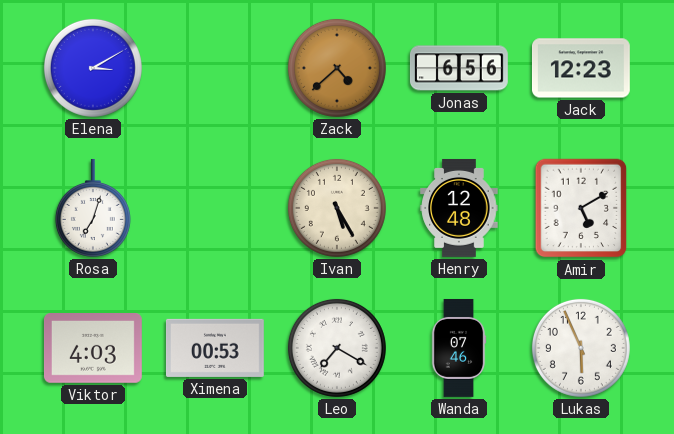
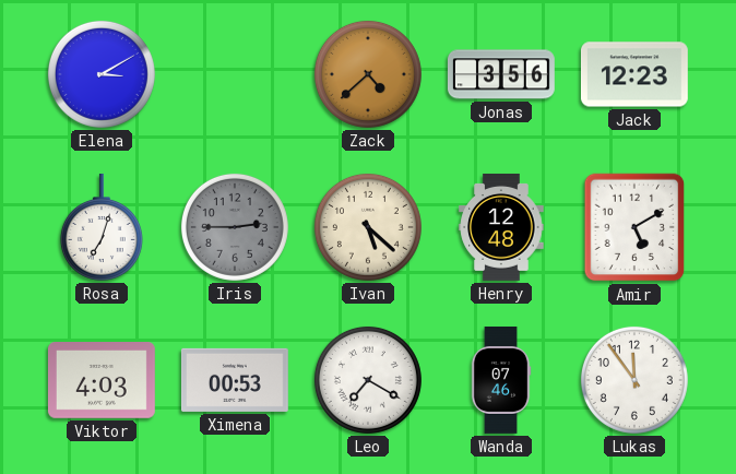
Jonas: 6:56 -> 3:56
Iris: none -> 2:45
Ivan: 5:25 -> 5:22
Lukas: 5:56 -> 11:54
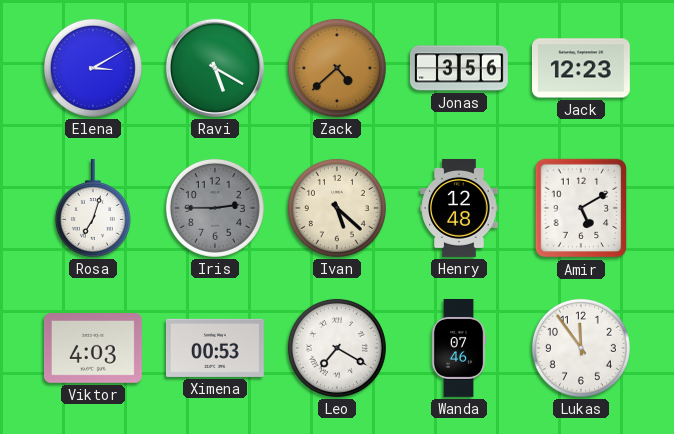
Ravi: none -> 5:20
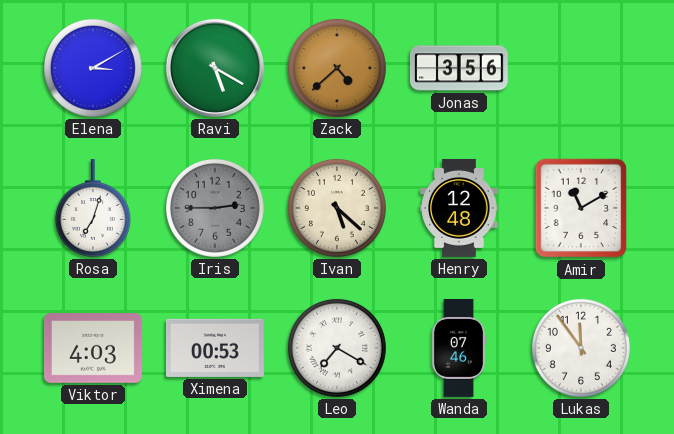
Jack: 12:23 -> none
Amir: 5:10 -> 11:10
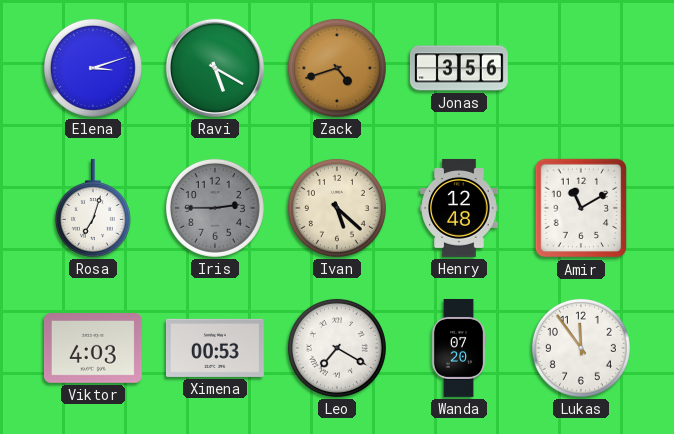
Elena: 3:10 -> 3:12
Zack: 4:38 -> 4:42
Wanda: 07:46 -> 07:20
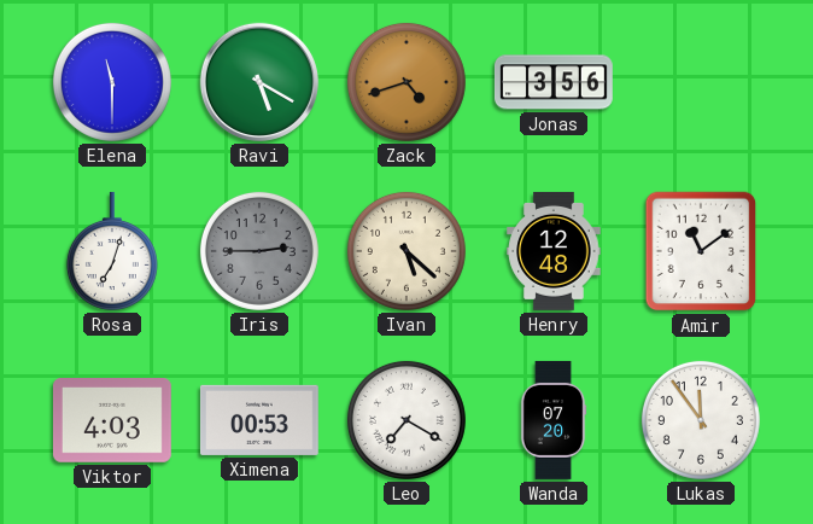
Elena: 3:12 -> 11:30
Amir: 11:10 -> 11:09
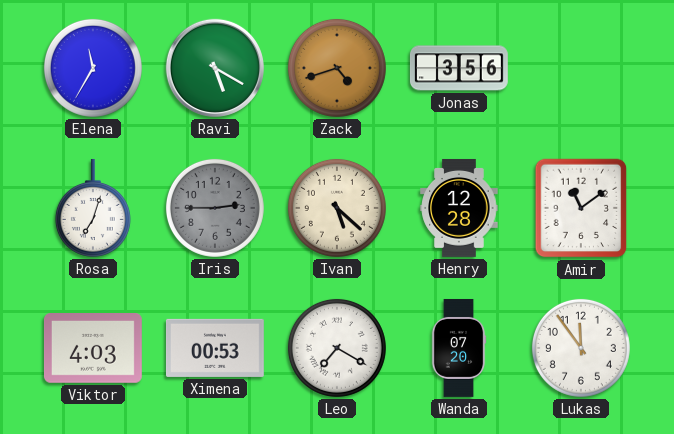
Elena: 11:30 -> 11:35
Henry: 12:48 -> 12:28
